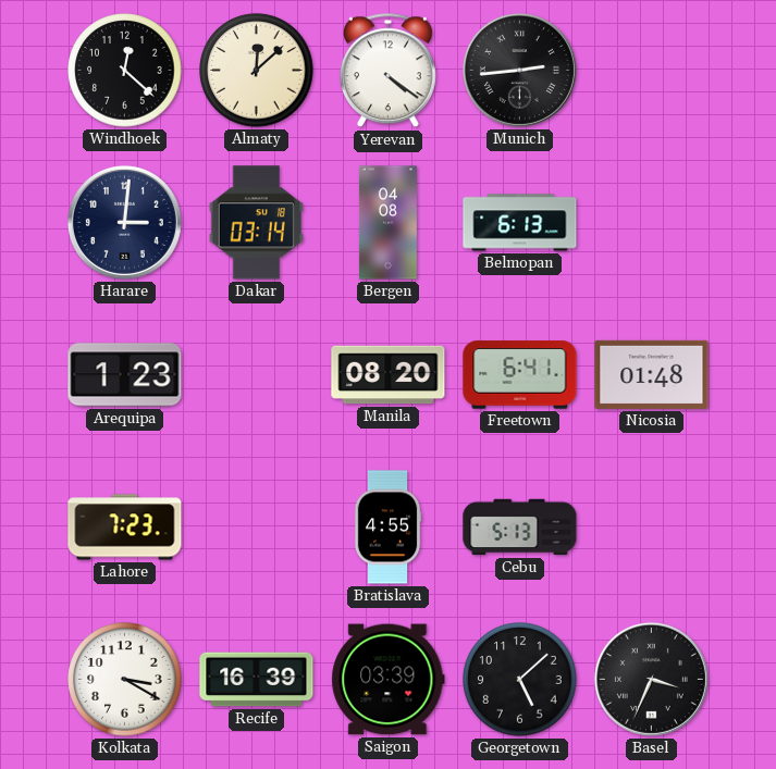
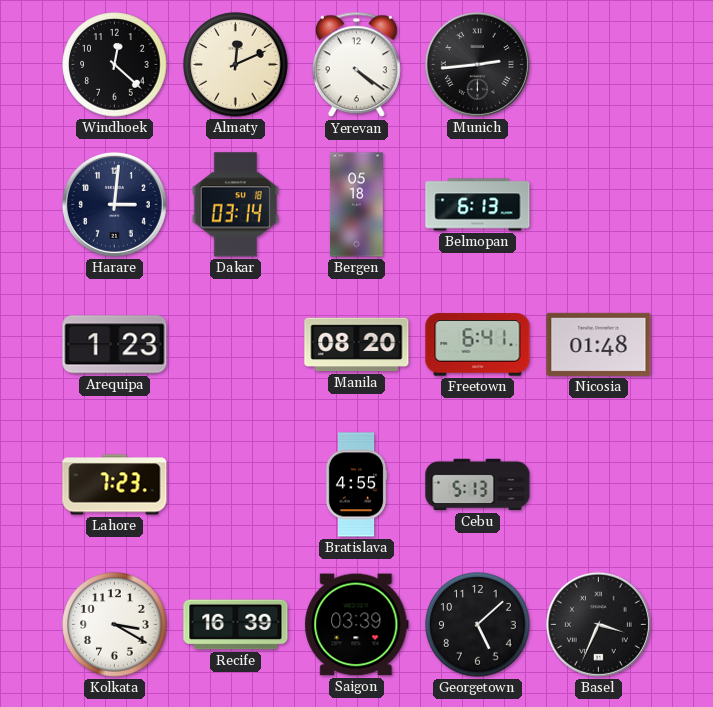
Almaty: 12:08 -> 12:11
Bergen: 04:08 -> 05:18
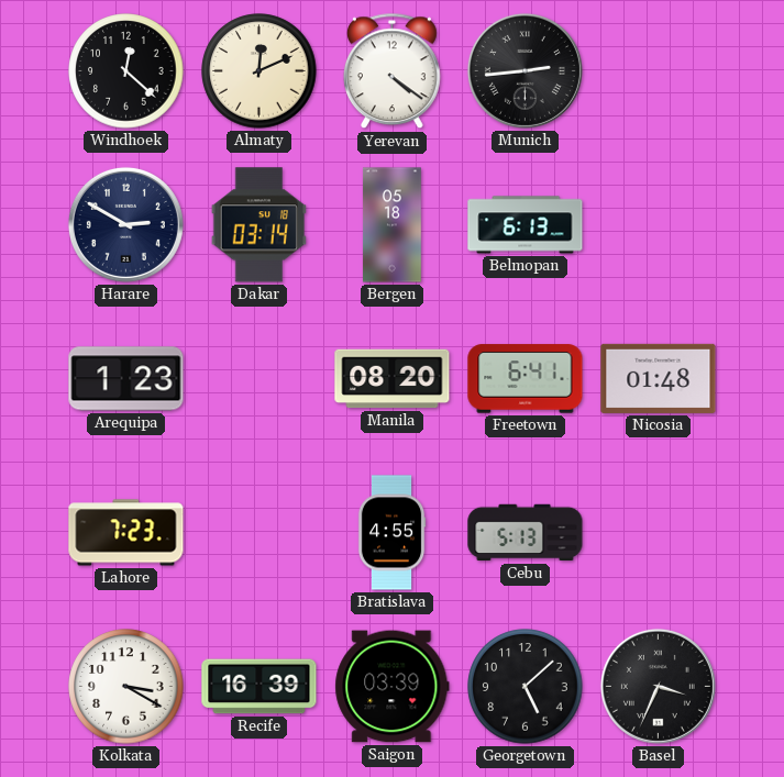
Harare: 3:01 -> 2:50
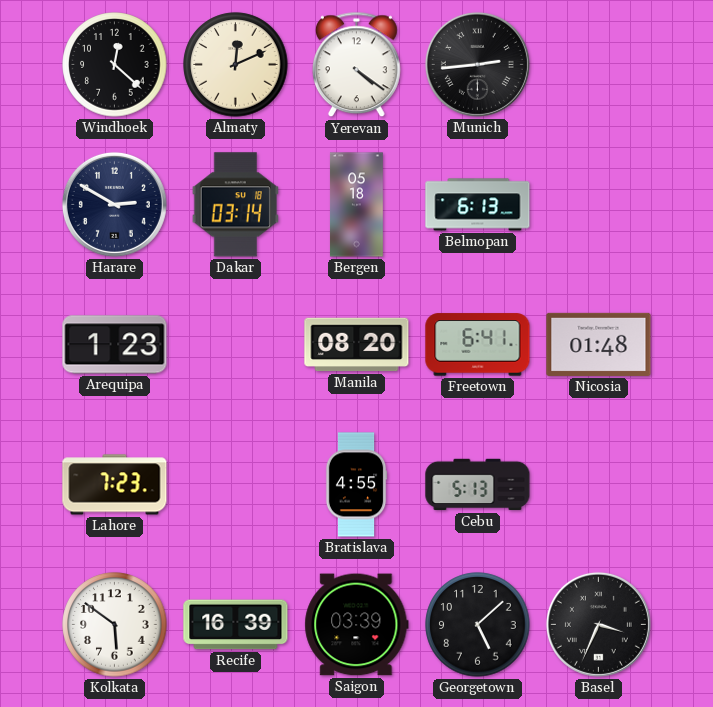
Kolkata: 3:20 -> 5:51
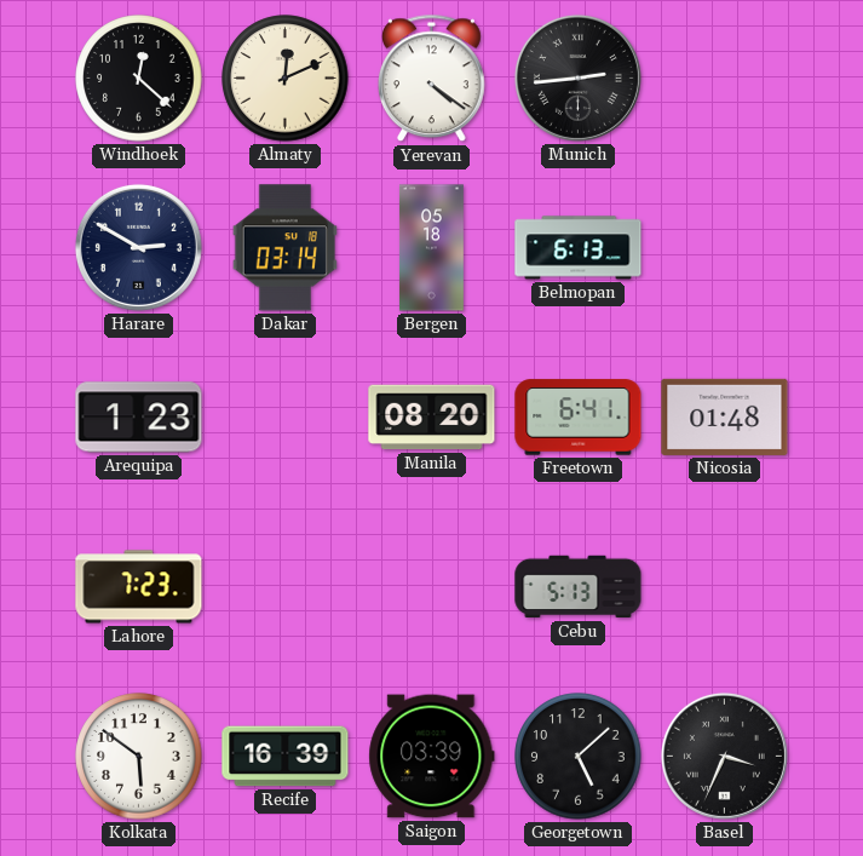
Bratislava: 4:55 -> none
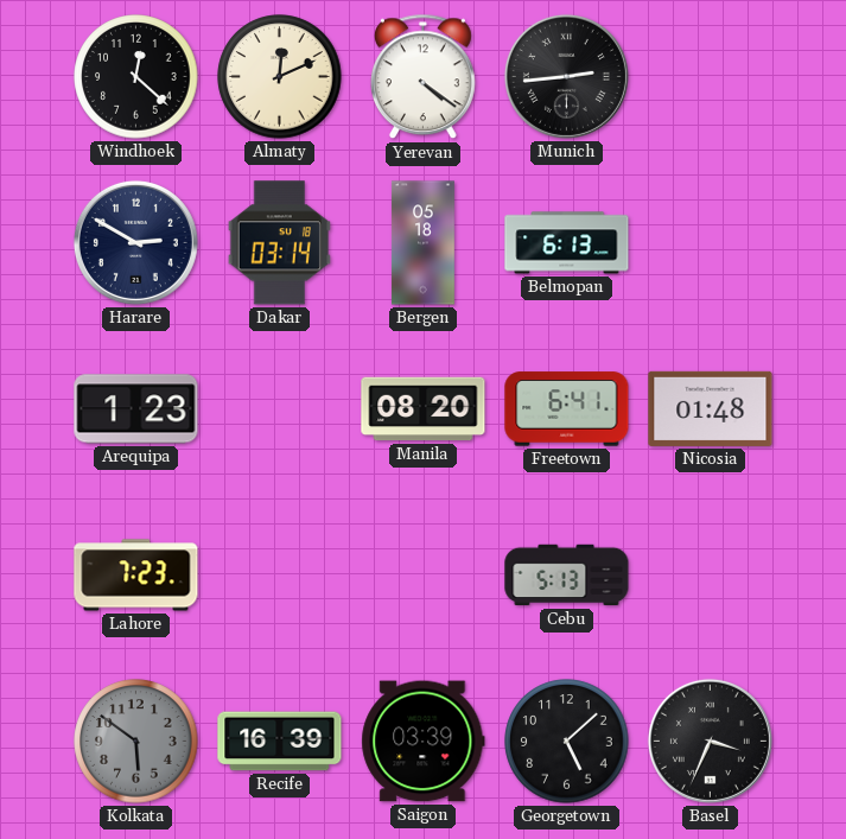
Kolkata dial: white -> grey
